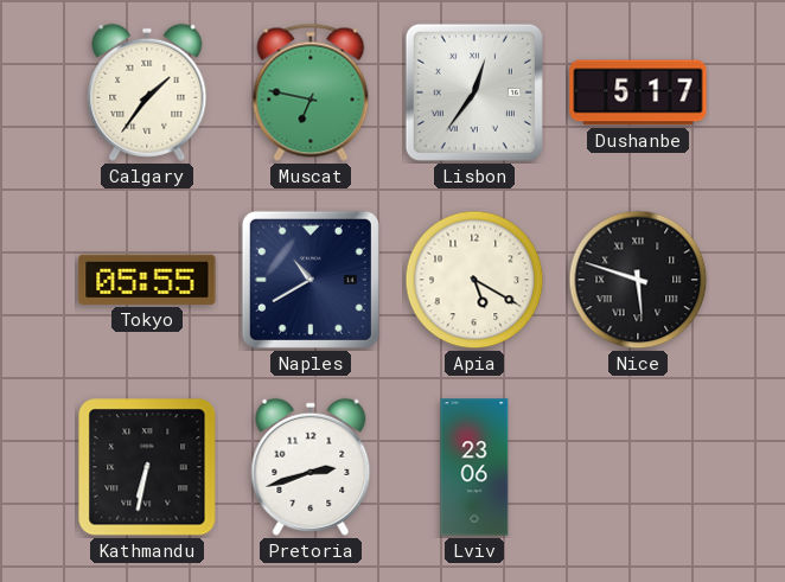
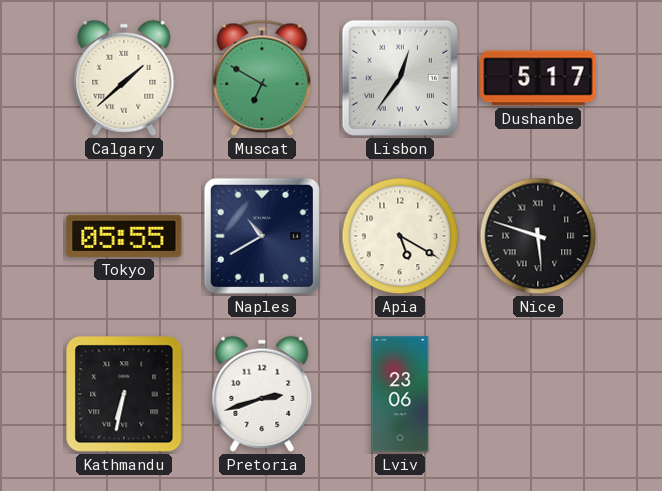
Calgary: 1:36 -> 1:38
Muscat: 6:47 -> 6:50
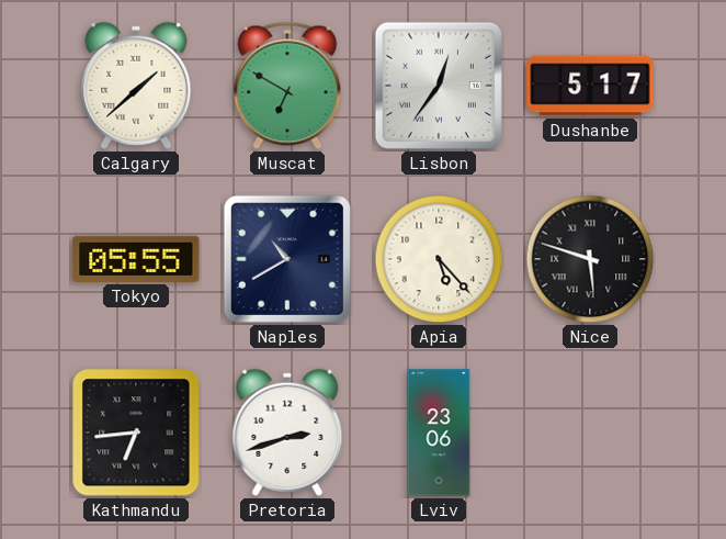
Apia: 5:20 -> 5:23
Kathmandu: 6:32 -> 6:44
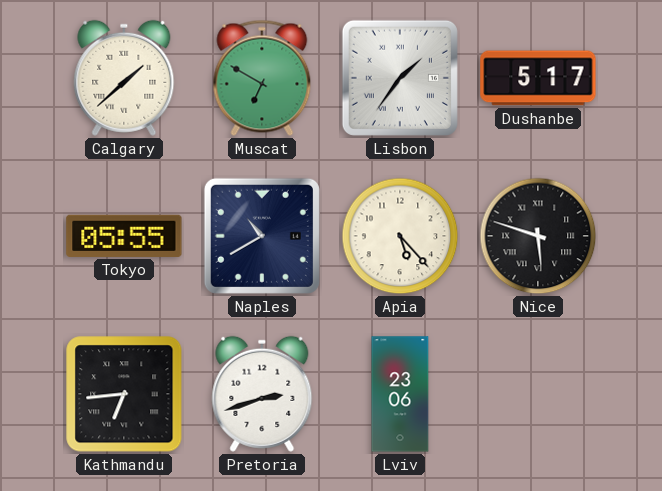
Lisbon: 12:36 -> 1:36
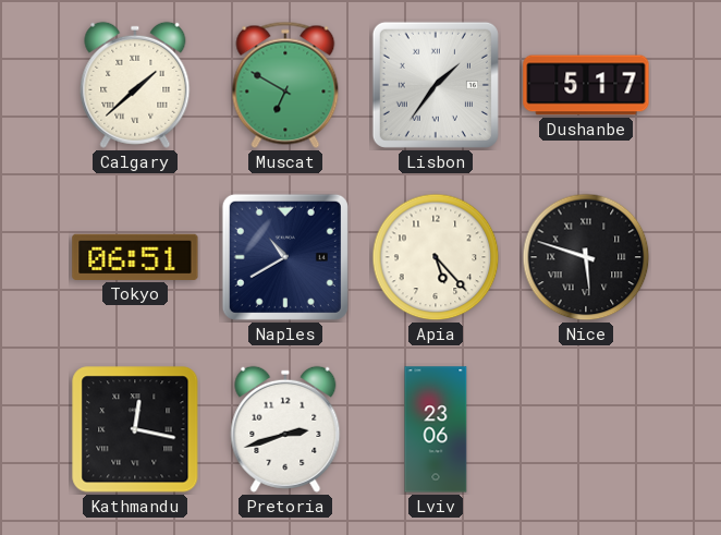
Tokyo: 05:55 -> 06:51
Kathmandu: 6:44 -> 12:17
